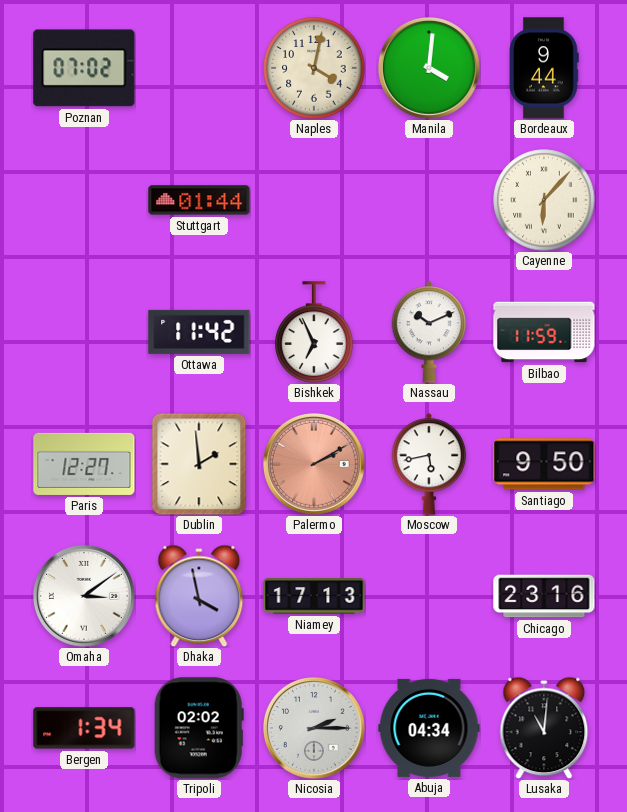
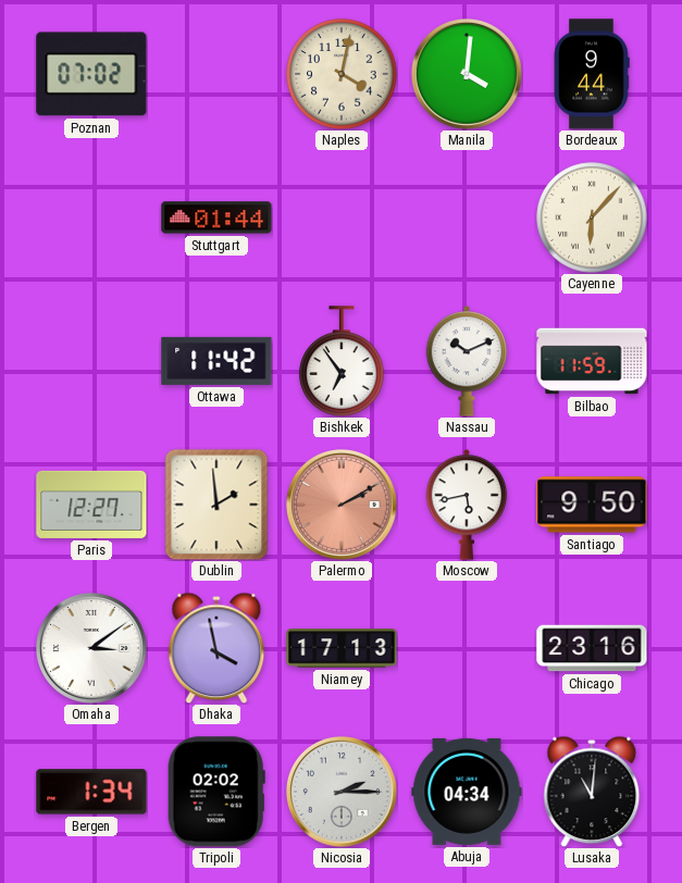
Bishkek: 6:56 -> 6:54
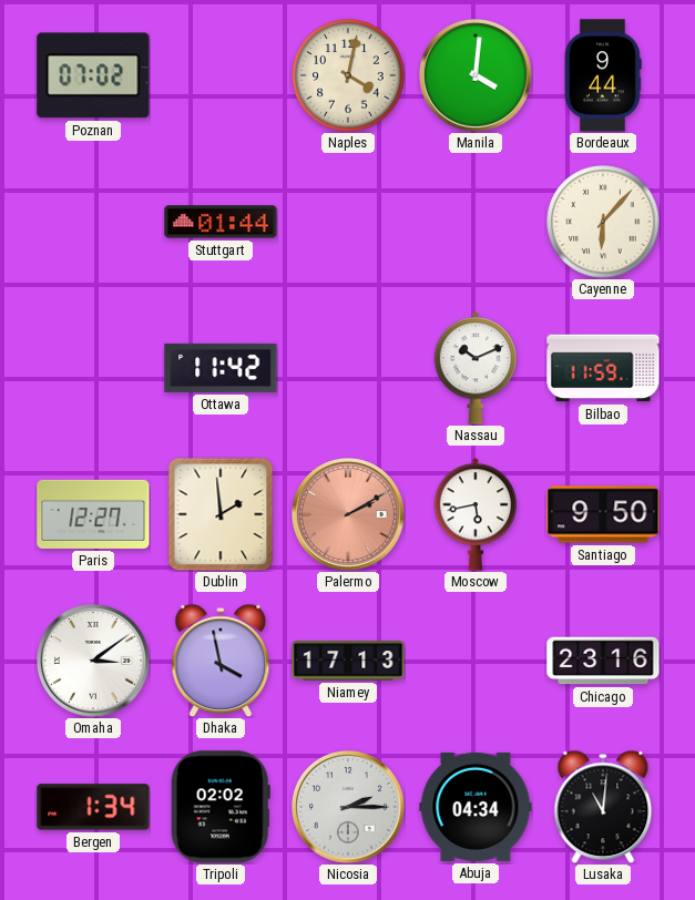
Bishkek: 6:54 -> none
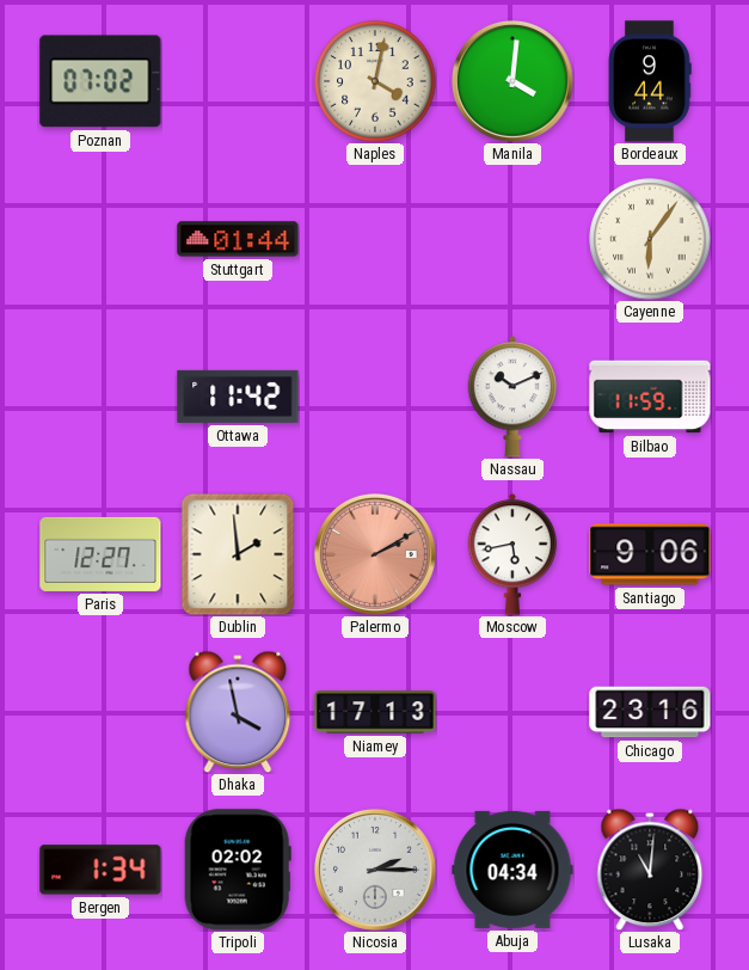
Cayenne: 6:07 -> 6:06
Santiago: 9:50 -> 9:06
Omaha: 3:09 -> none
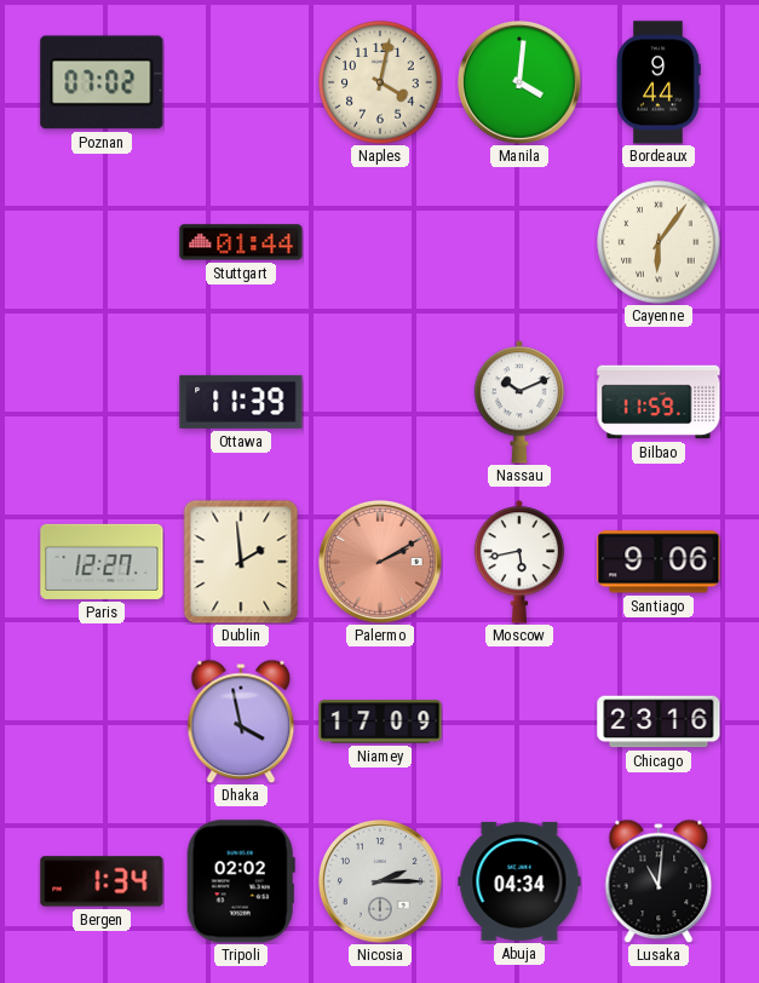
Ottawa: 11:42 -> 11:39
Niamey: 17:13 -> 17:09
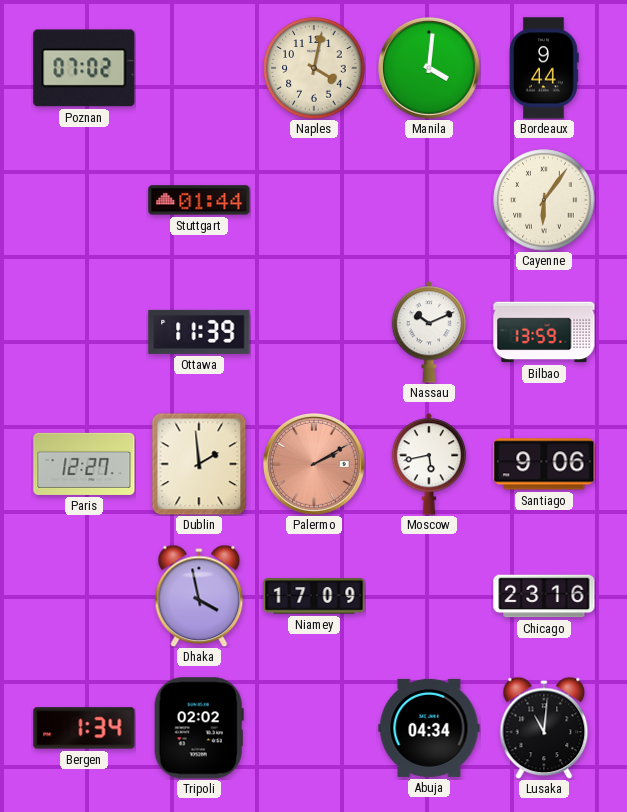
Bilbao: 11:59 -> 13:59
Nicosia: 2:15 -> none
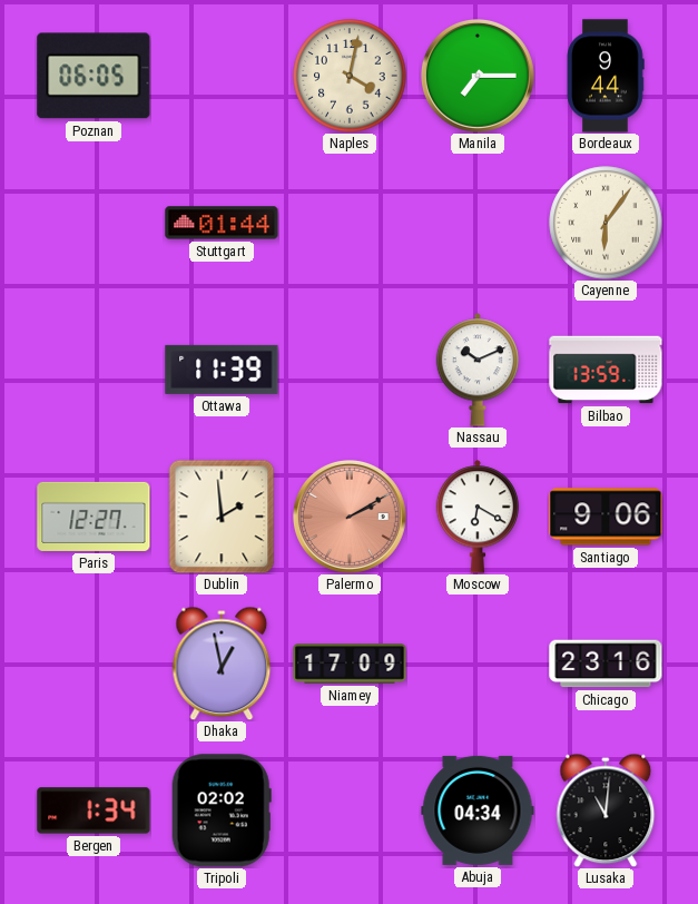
Poznan: 07:02 -> 06:05
Manila: 4:01 -> 7:15
Moscow: 5:43 -> 6:20
Dhaka: 3:58 -> 12:58
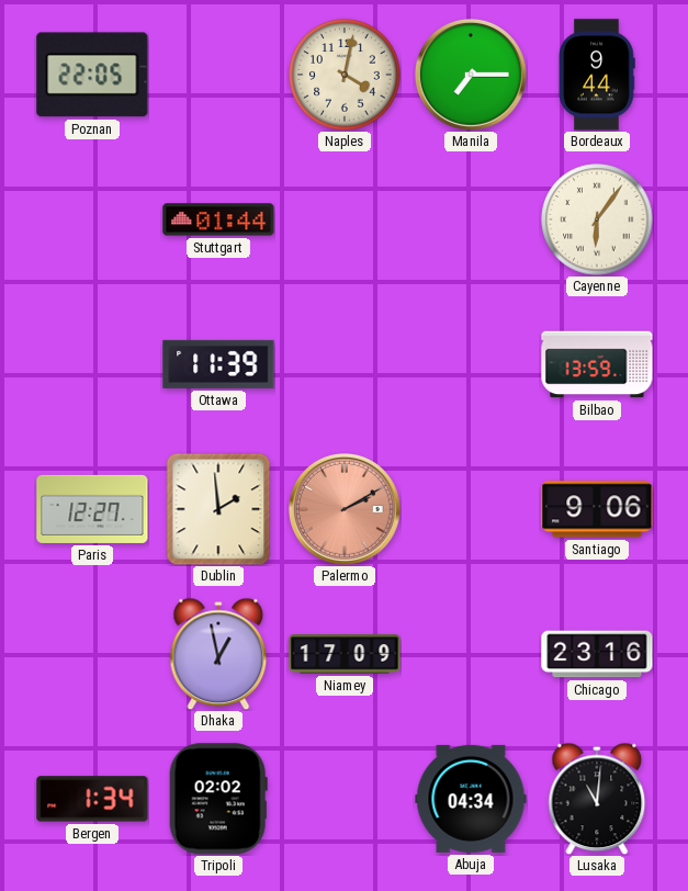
Poznan: 06:05 -> 22:05
Nassau: 10:11 -> none
Moscow: 6:20 -> none
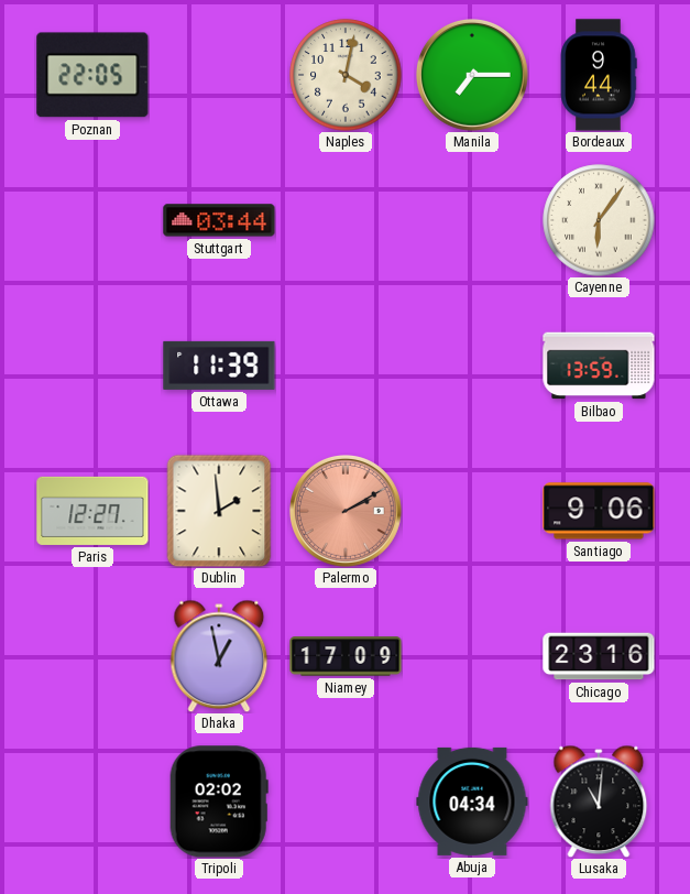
Stuttgart: 01:44 -> 03:44
Bergen: 1:34 -> none
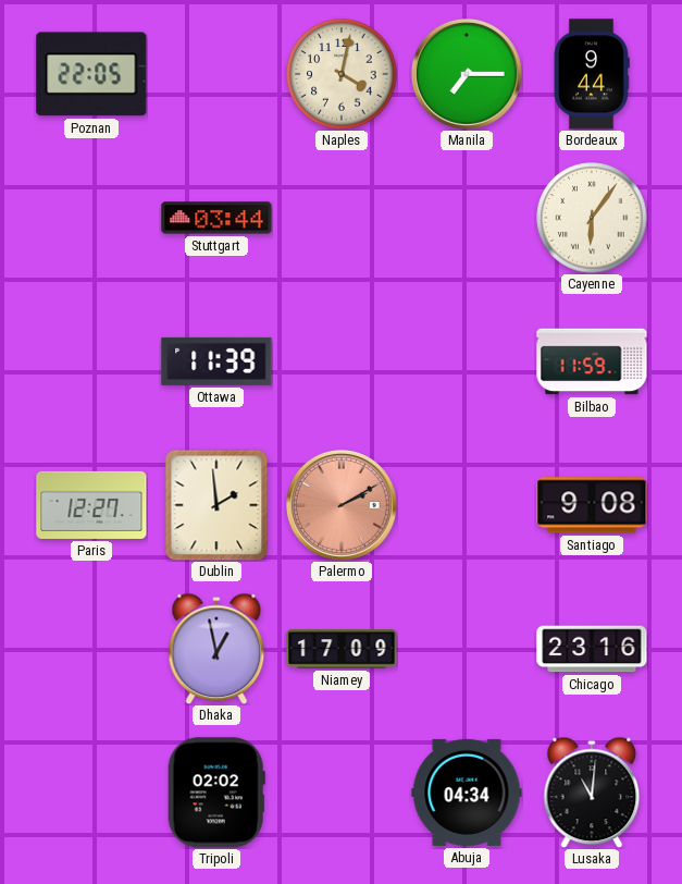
Bilbao: 13:59 -> 11:59
Santiago: 9:06 -> 9:08
